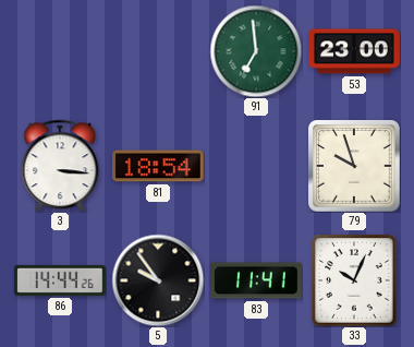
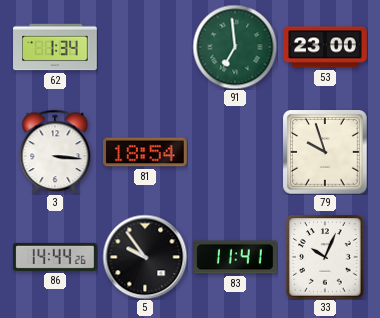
62: none -> 1:34
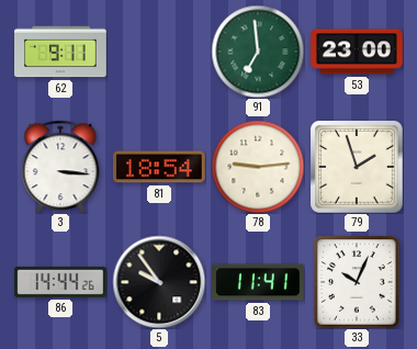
62: 1:34 -> 9:11
78: none -> 9:14
79: 9:57 -> 1:57
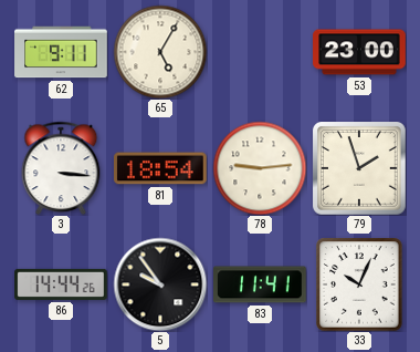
65: none -> 5:05
91: 6:59 -> none
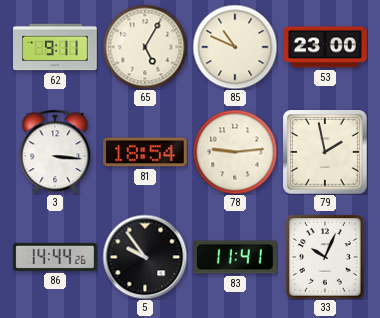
85: none -> 10:49
79: 1:57 -> 1:58
